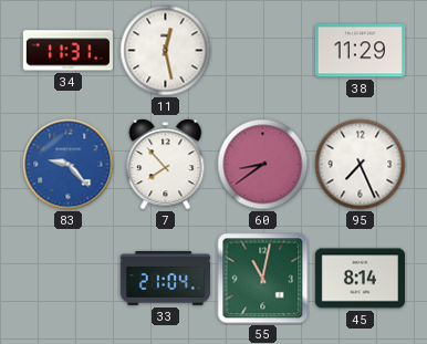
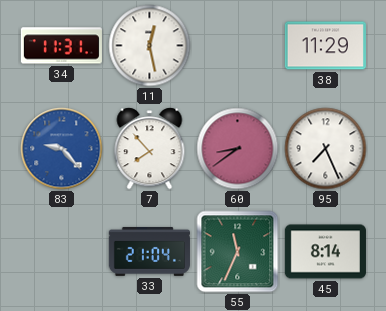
55: 11:02 -> 11:34
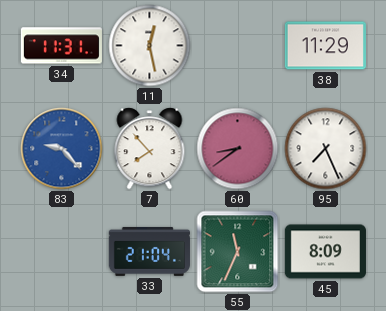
45: 8:14 -> 8:09
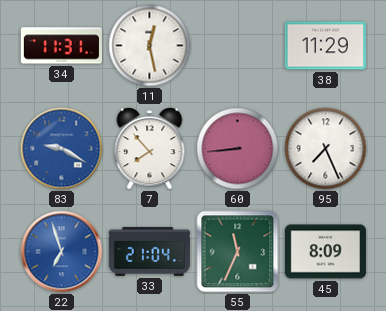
83: 9:23 -> 9:20
60: 8:39 -> 8:44
22: none -> 6:57
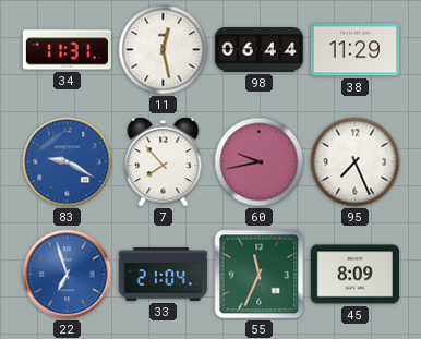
98: none -> 06:44
60: 8:44 -> 9:43
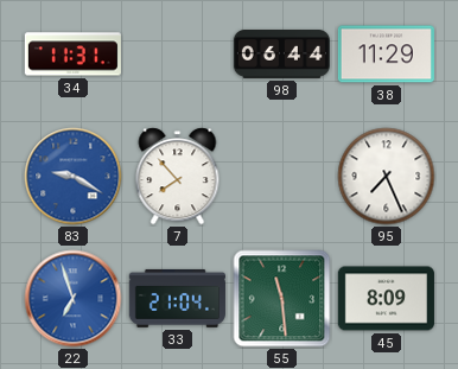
11: 12:28 -> none
60: 9:43 -> none
55: 11:34 -> 11:29
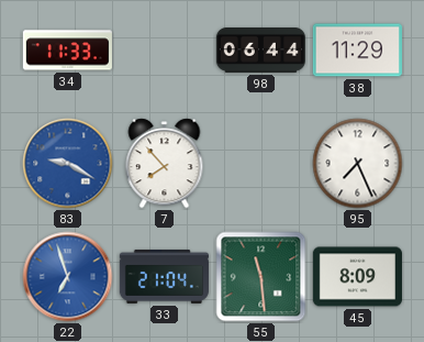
34: 11:31 -> 11:33
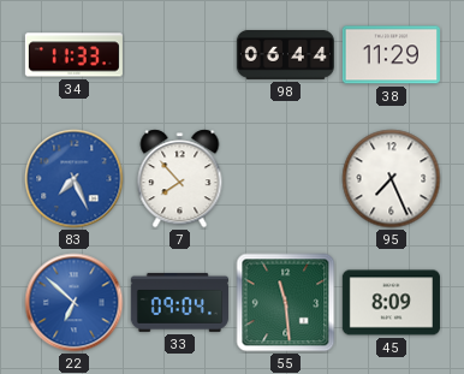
83: 9:20 -> 7:26
22: 6:57 -> 6:52
33: 21:04 -> 09:04
